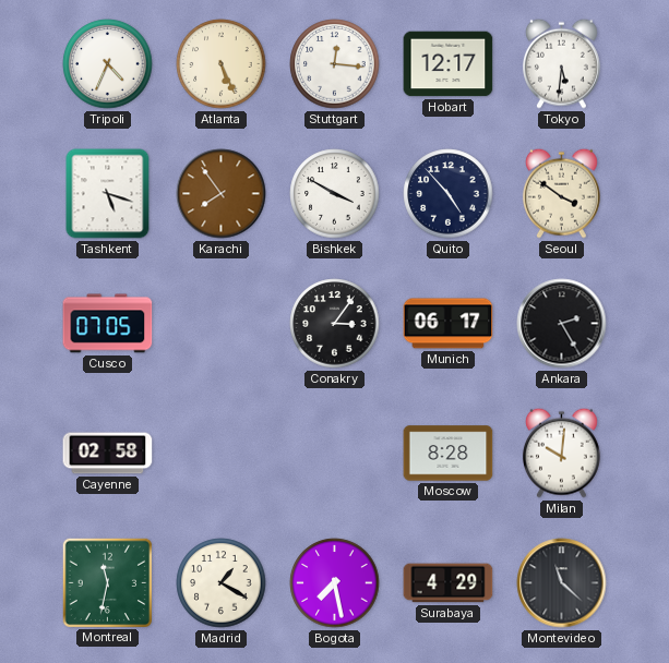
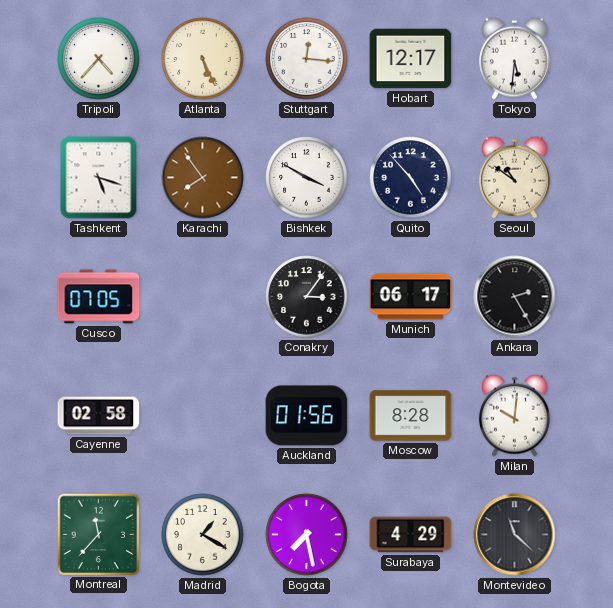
Tripoli: 4:34 -> 4:37
Seoul: 3:51 -> 10:51
Auckland: none -> 01:56
Montreal: 11:32 -> 11:37
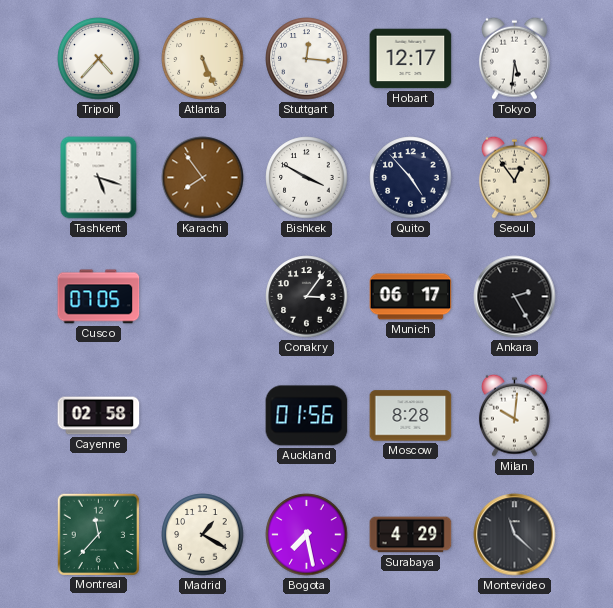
Seoul: 10:51 -> 12:54
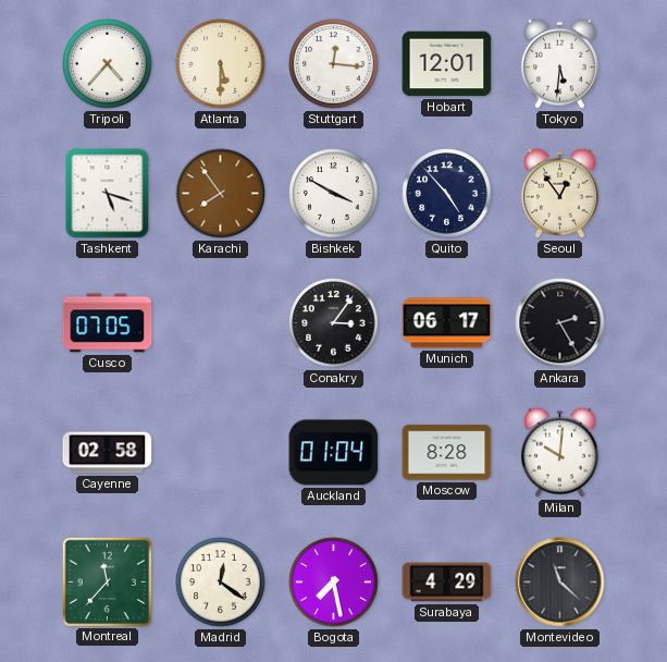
Atlanta: 5:26 -> 5:30
Hobart: 12:17 -> 12:01
Auckland: 01:56 -> 01:04
Madrid: 1:20 -> 12:21
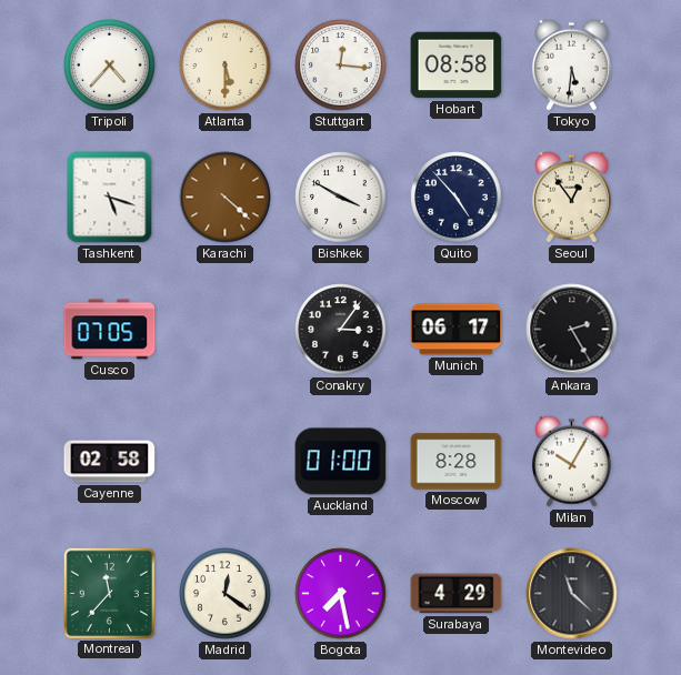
Hobart: 12:01 -> 08:58
Karachi: 7:54 -> 4:22
Auckland: 01:04 -> 01:00
Milan: 10:01 -> 10:05
